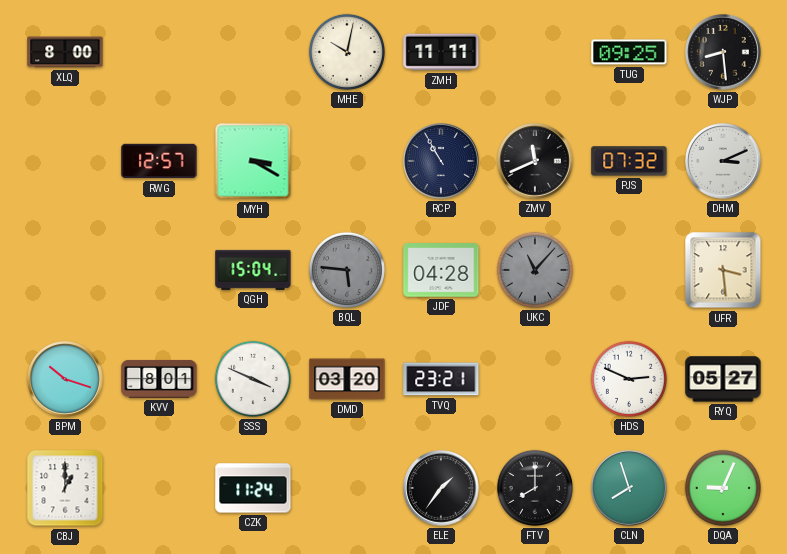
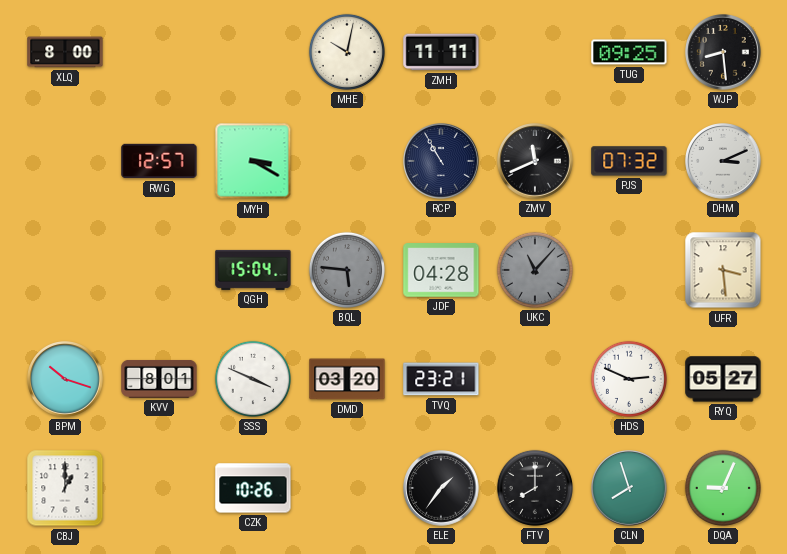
CZK: 11:24 -> 10:26
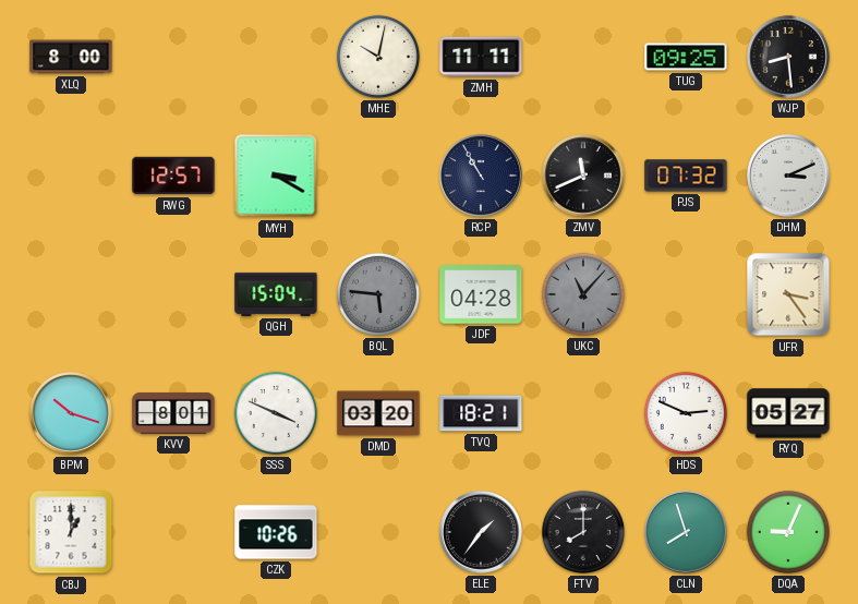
UFR: 3:29 -> 3:24
TVQ: 23:21 -> 18:21
